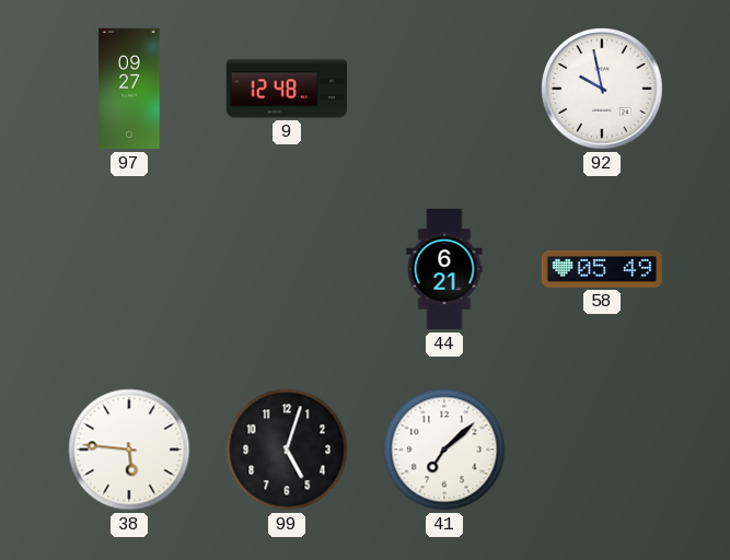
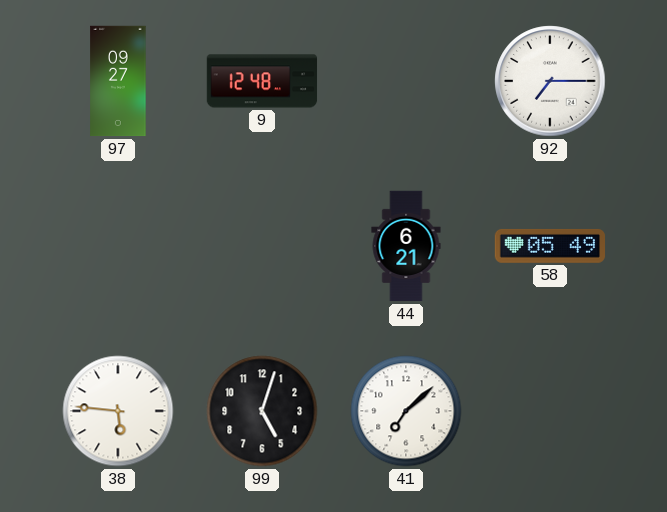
92: 9:58 -> 7:15
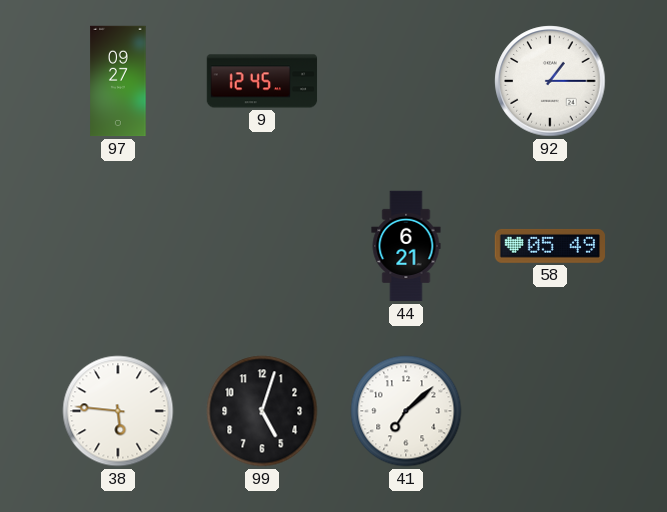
9: 12:48 -> 12:45
92: 7:15 -> 1:15
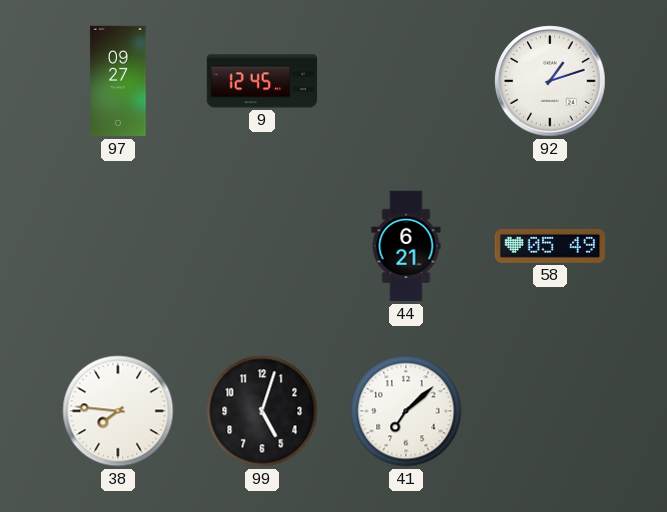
92: 1:15 -> 1:12
38: 5:46 -> 7:46
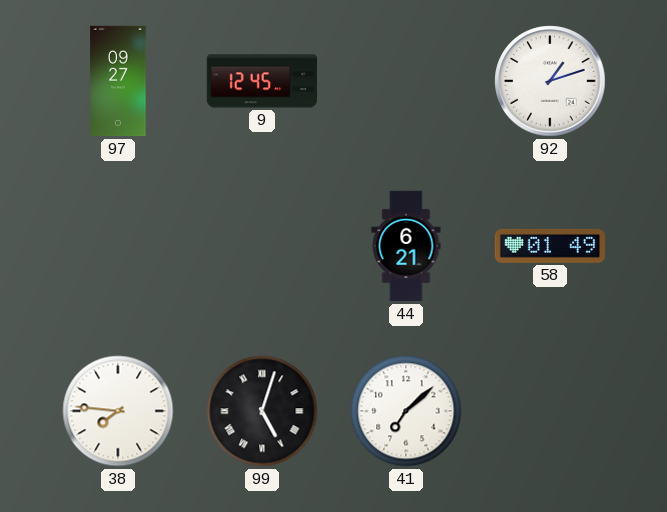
58: 05:49 -> 01:49
99 numerals: Arabic -> Roman
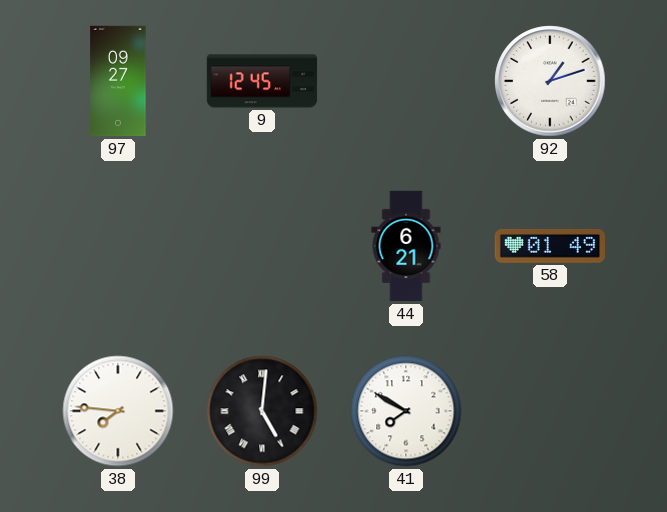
99: 5:03 -> 5:01
41: 7:08 -> 7:50
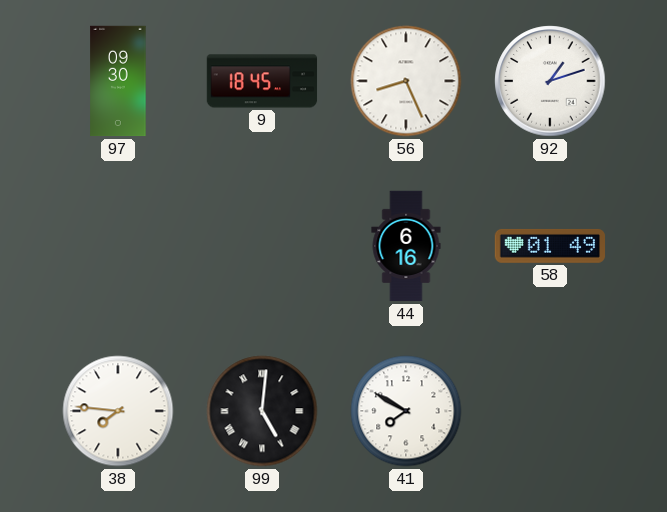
97: 09:27 -> 09:30
9: 12:45 -> 18:45
56: none -> 8:26
44: 6:21 -> 6:16
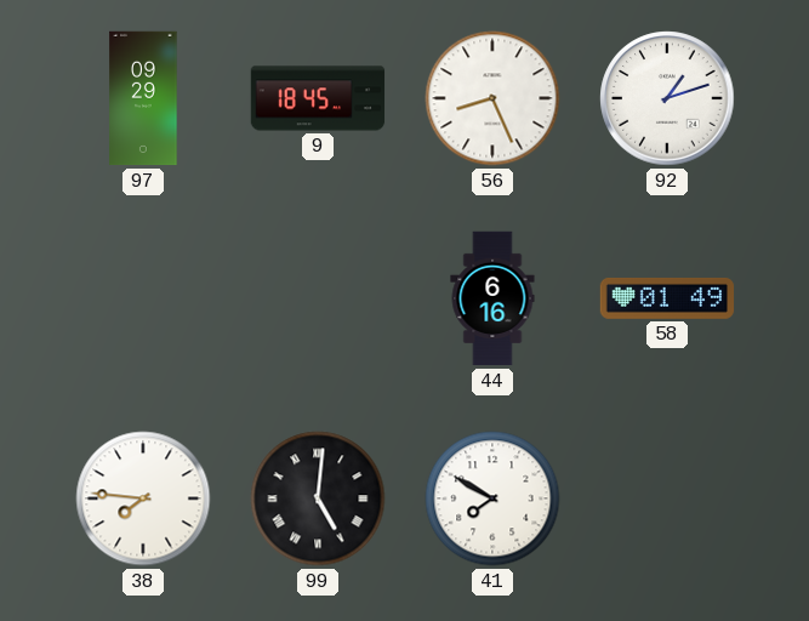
97: 09:30 -> 09:29
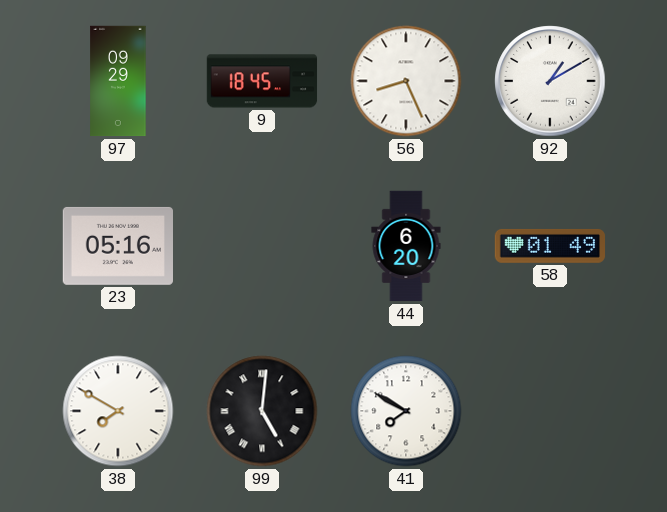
92: 1:12 -> 1:10
23: none -> 05:16
44: 6:16 -> 6:20
38: 7:46 -> 7:50
